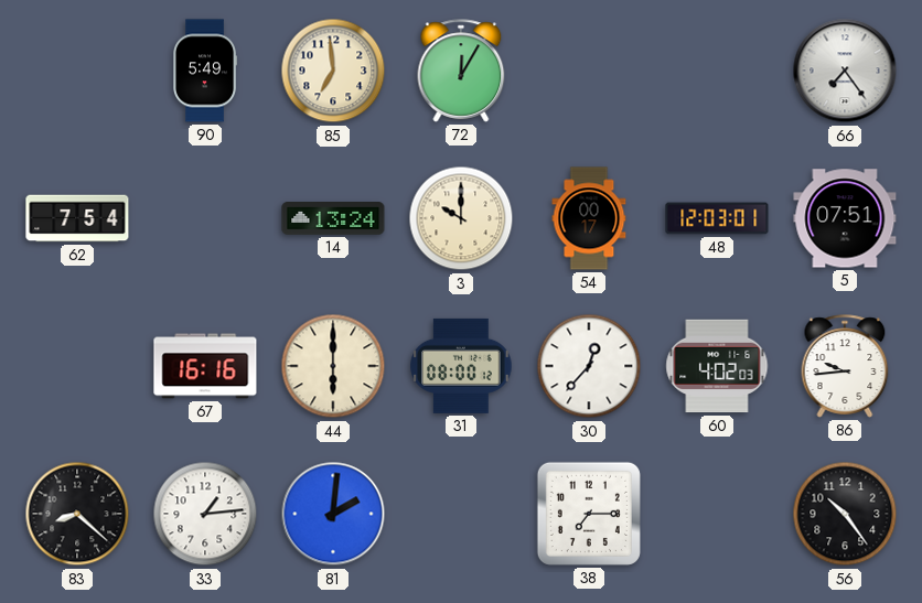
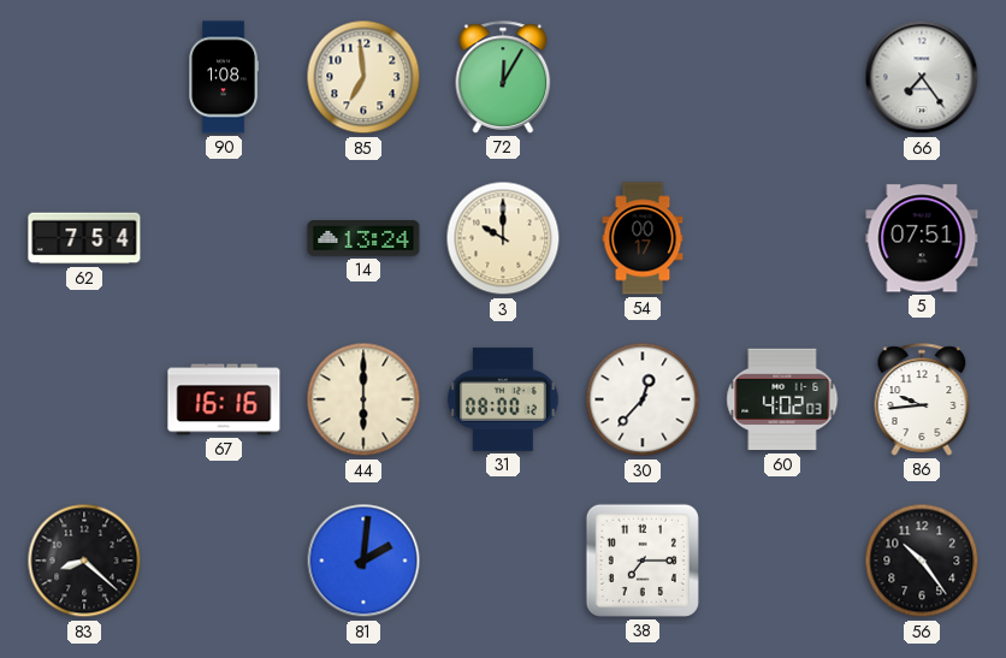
90: 5:49 -> 1:08
48: 12:03 -> none
33: 1:14 -> none
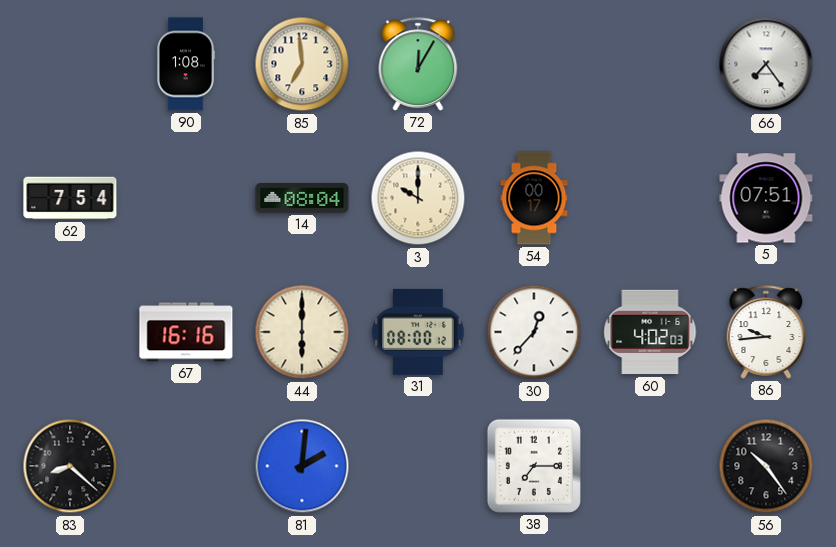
14: 13:24 -> 08:04
